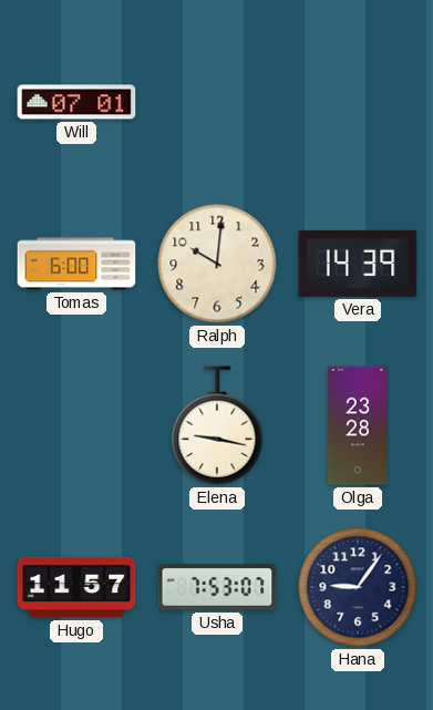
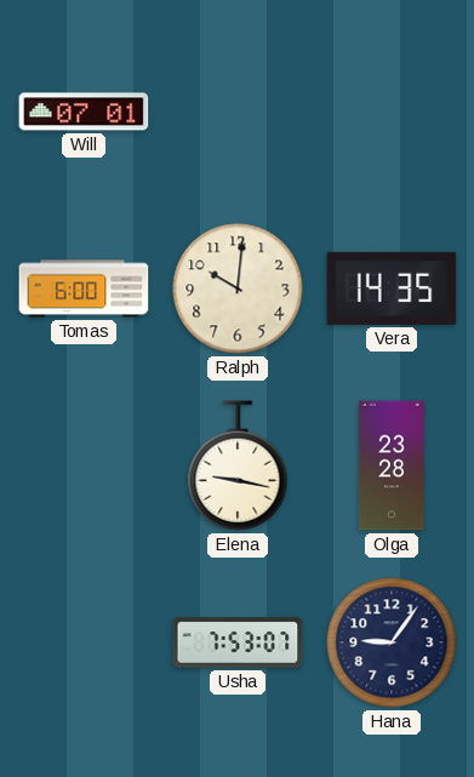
Vera: 14:39 -> 14:35
Hugo: 11:57 -> none
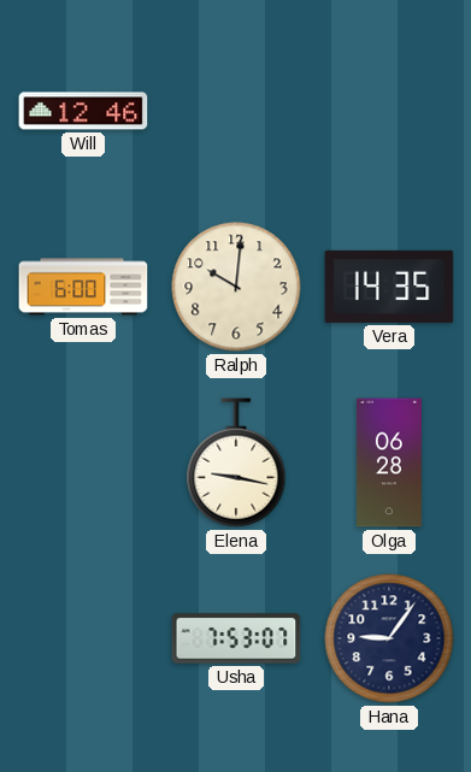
Will: 07:01 -> 12:46
Olga: 23:28 -> 06:28
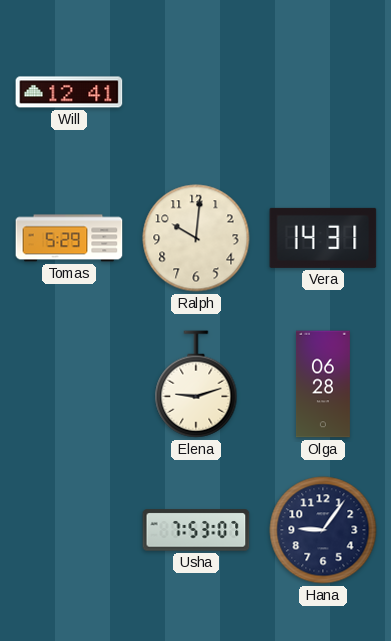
Will: 12:46 -> 12:41
Tomas: 6:00 -> 5:29
Vera: 14:35 -> 14:31
Elena: 9:17 -> 9:12
